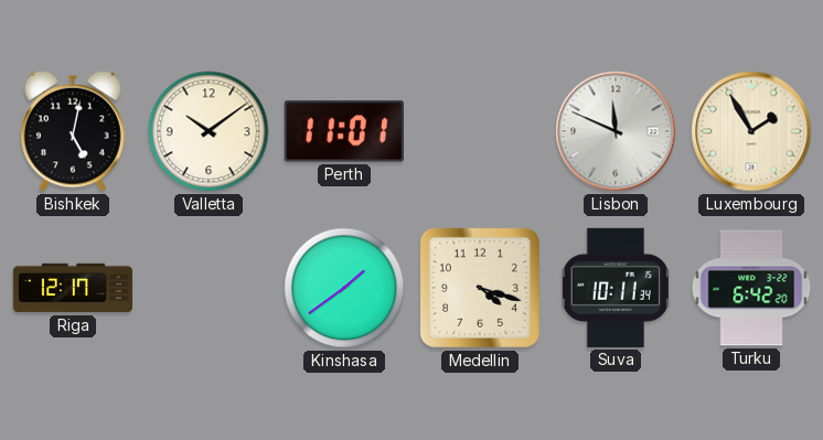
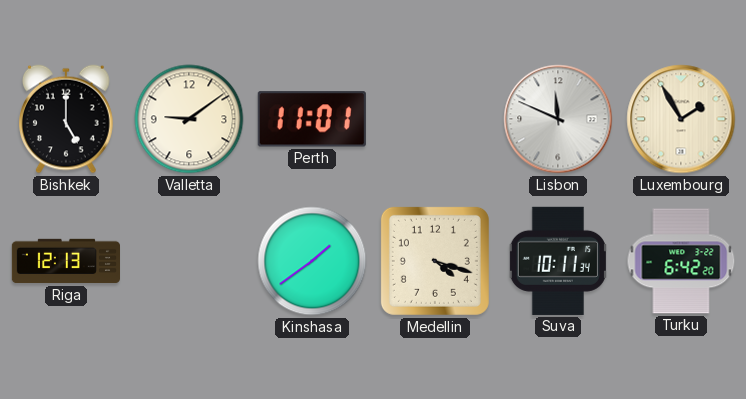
Bishkek: 5:02 -> 5:00
Valletta: 10:09 -> 9:09
Riga: 12:17 -> 12:13
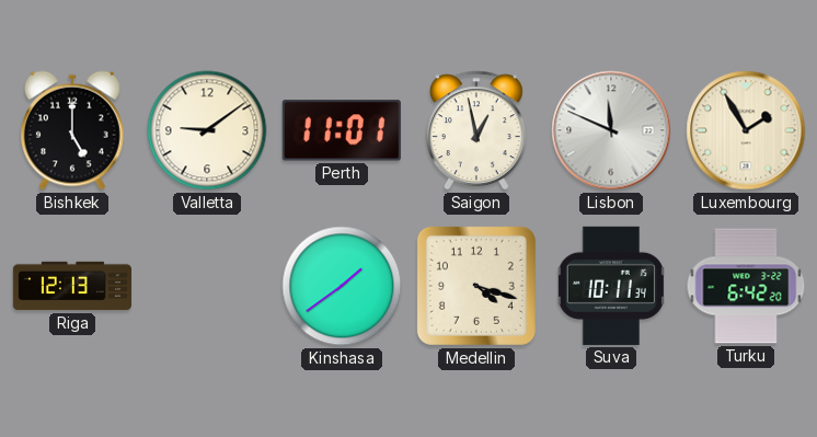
Saigon: none -> 12:58
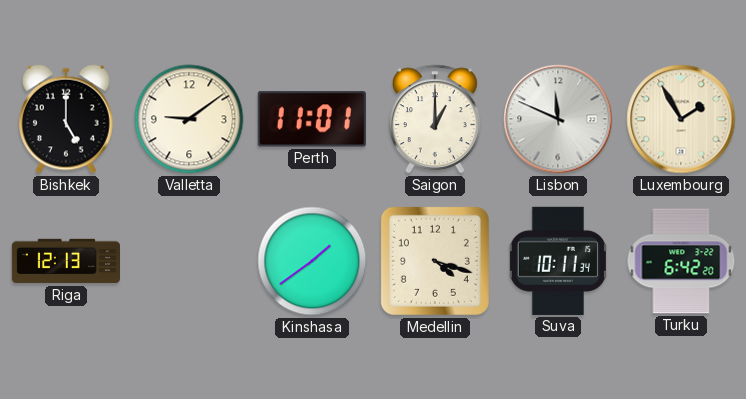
Saigon: 12:58 -> 1:00
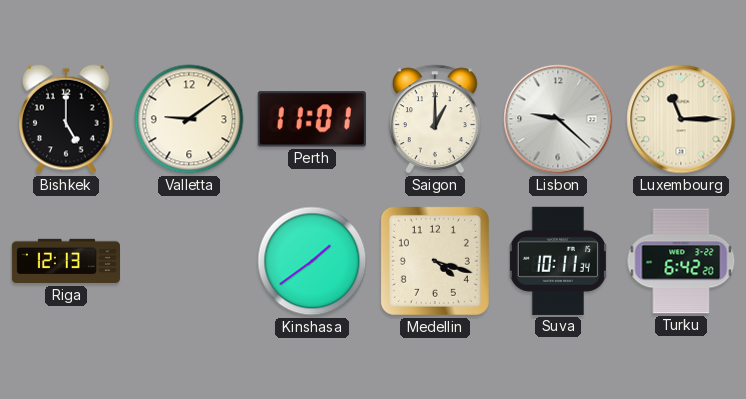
Lisbon: 11:49 -> 9:22
Luxembourg: 1:55 -> 11:15
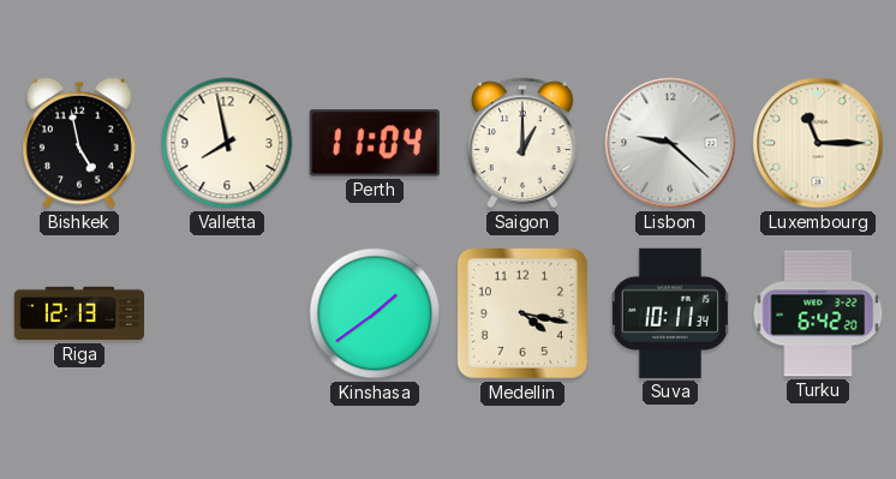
Bishkek: 5:00 -> 4:58
Valletta: 9:09 -> 7:58
Perth: 11:01 -> 11:04
Medellin: 4:18 -> 4:17
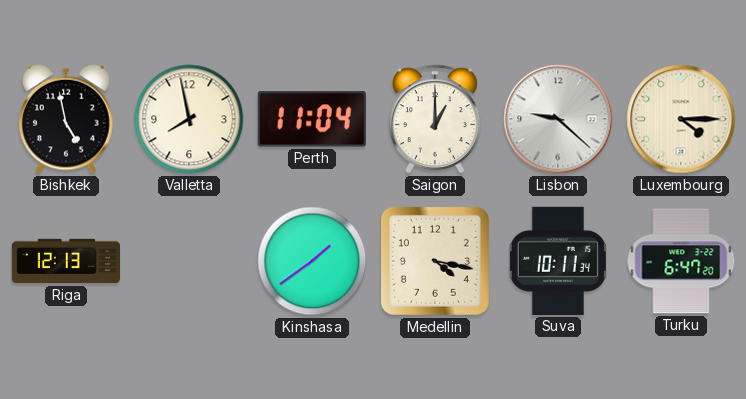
Luxembourg: 11:15 -> 4:15
Turku: 6:42 -> 6:47
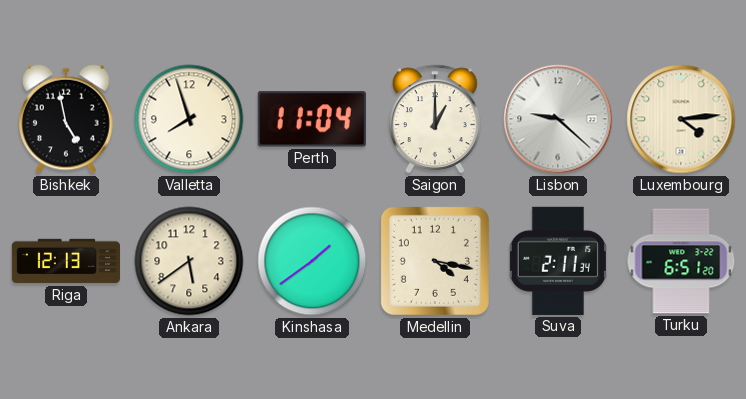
Valletta: 7:58 -> 7:57
Luxembourg: 4:15 -> 4:14
Ankara: none -> 5:39
Suva: 10:11 -> 2:11
Turku: 6:47 -> 6:51
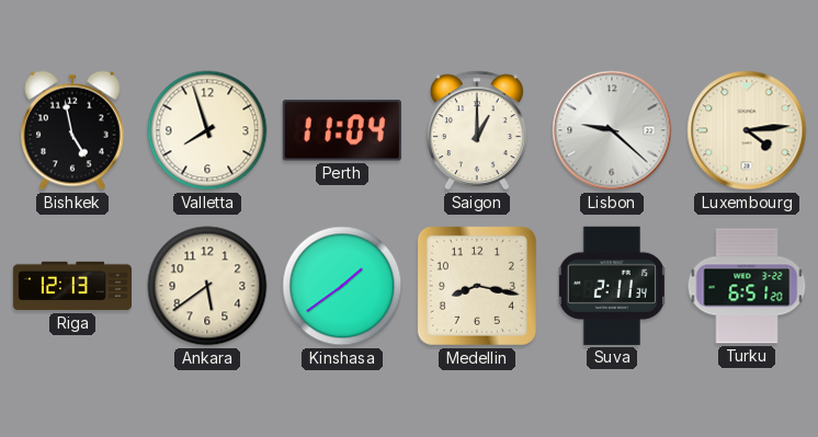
Medellin: 4:17 -> 8:17
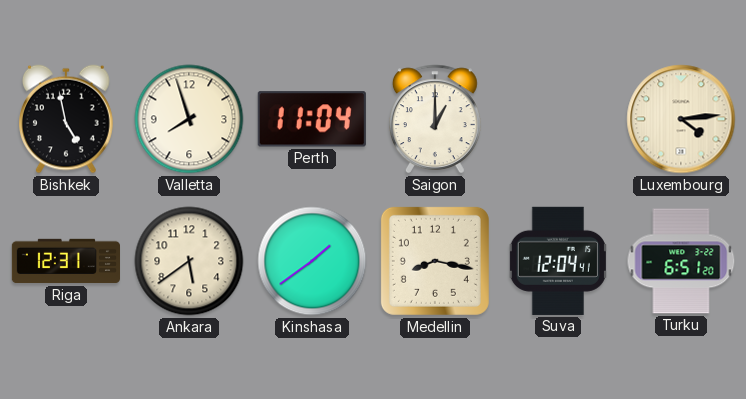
Lisbon: 9:22 -> none
Riga: 12:13 -> 12:31
Suva: 2:11 -> 12:04
